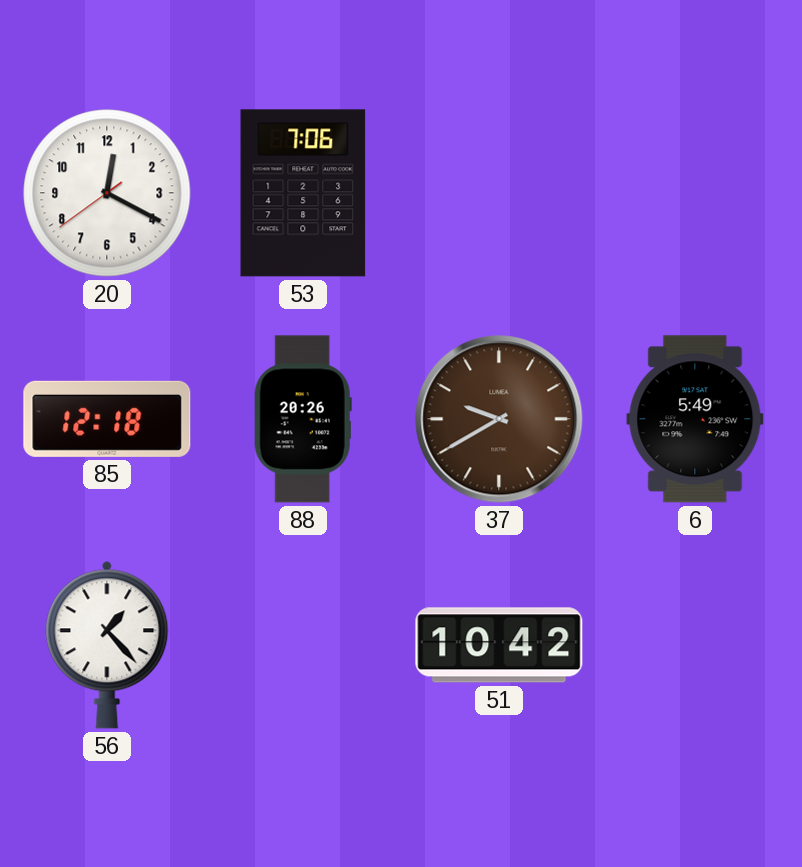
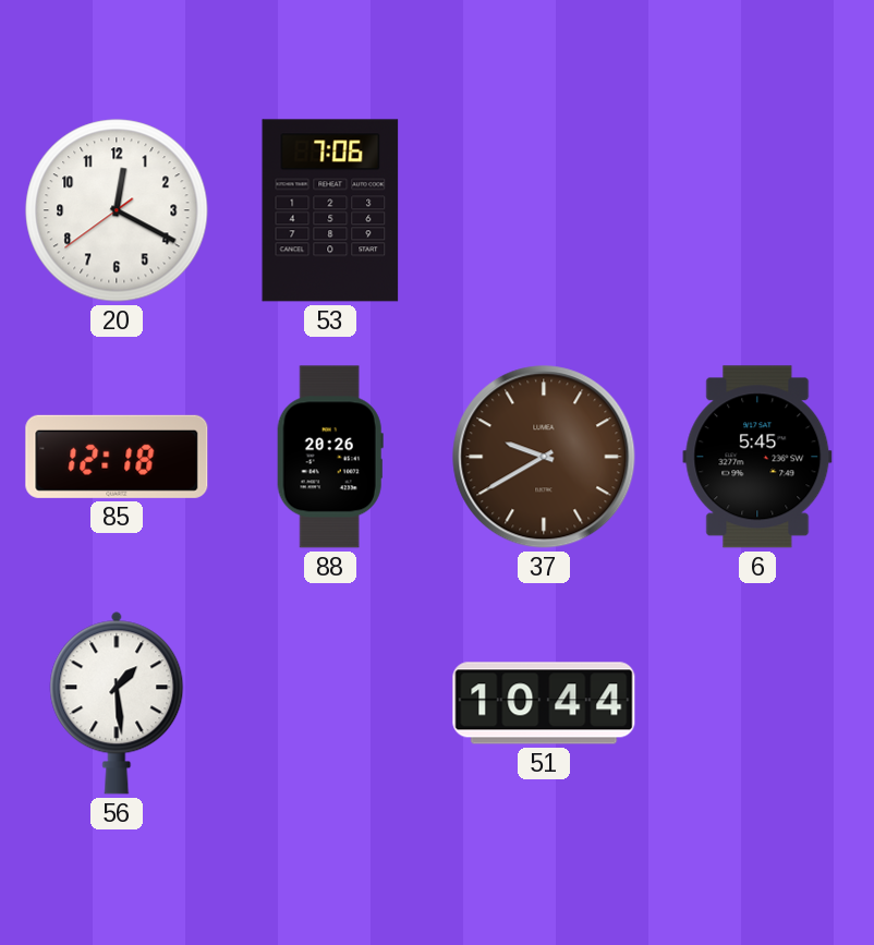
6: 5:49 -> 5:45
56: 1:23 -> 1:29
51: 10:42 -> 10:44
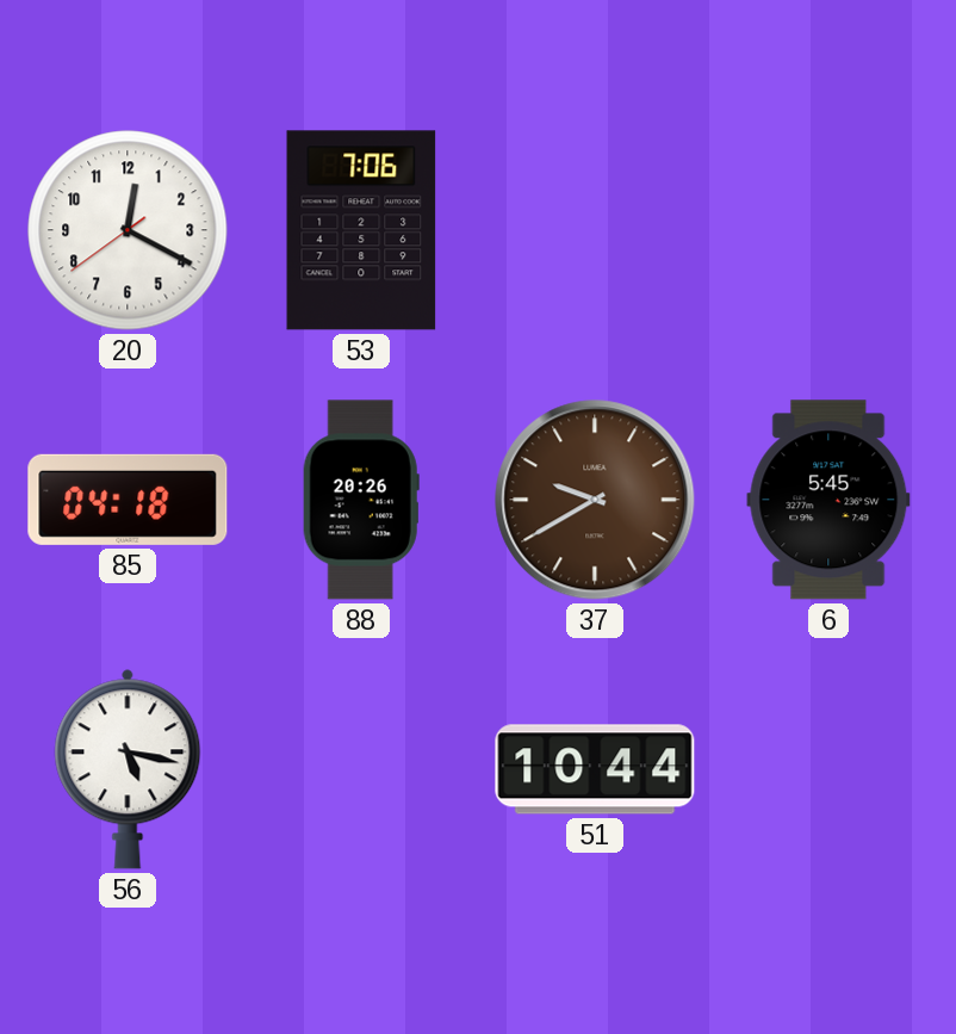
85: 12:18 -> 04:18
56: 1:29 -> 5:17
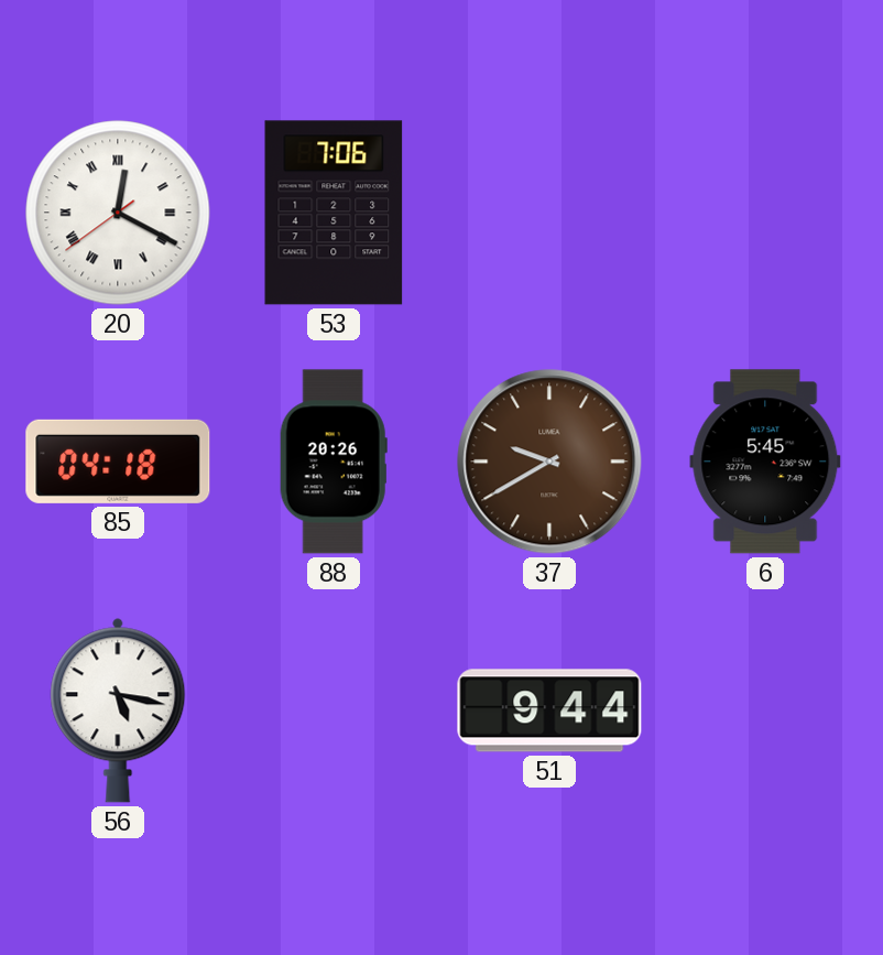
20 numerals: Arabic -> Roman
51: 10:44 -> 9:44
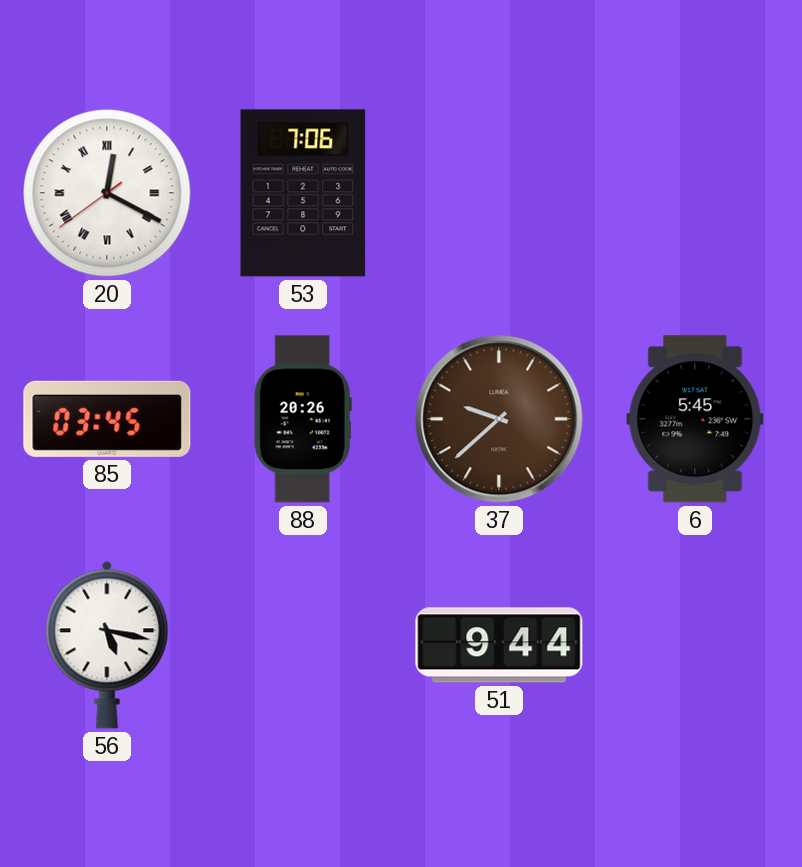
85: 04:18 -> 03:45
37: 9:40 -> 9:38
